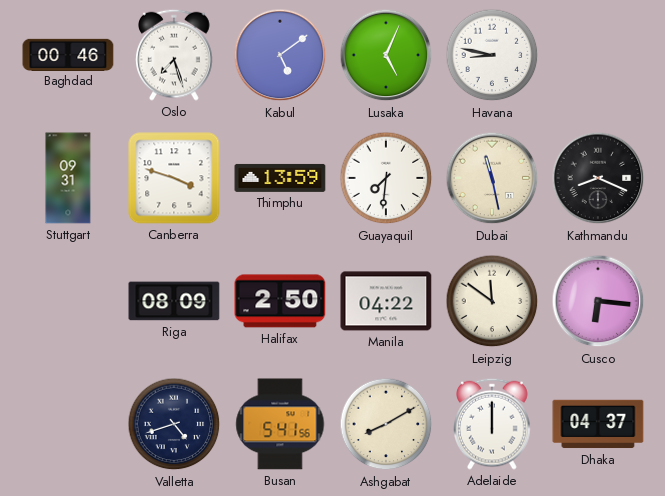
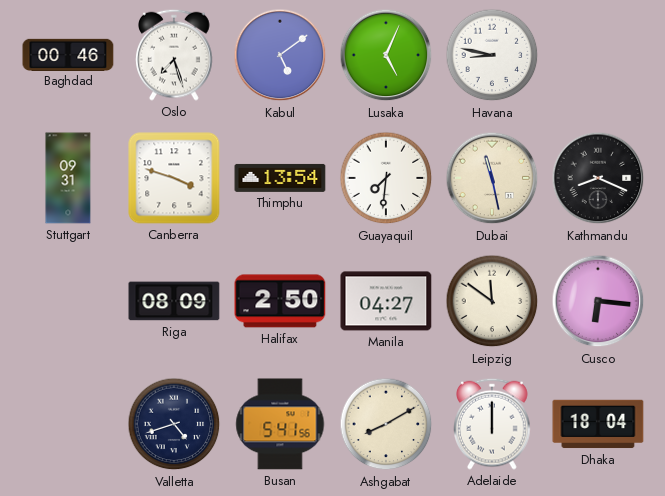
Thimphu: 13:59 -> 13:54
Manila: 04:22 -> 04:27
Dhaka: 04:37 -> 18:04
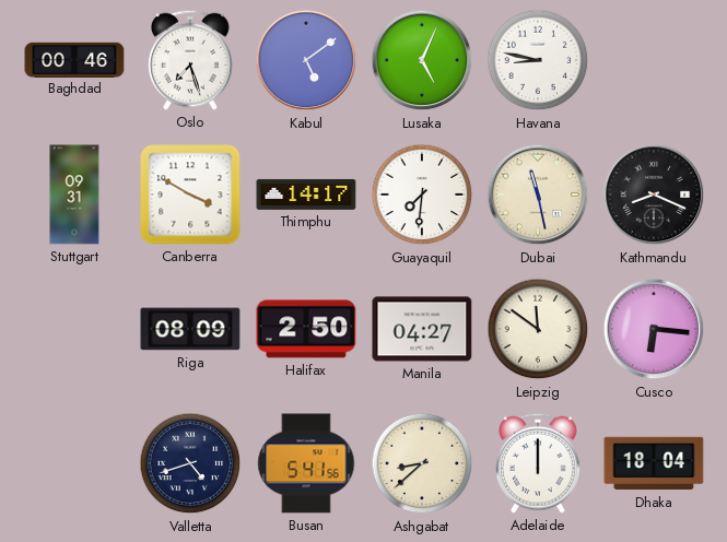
Canberra: 3:48 -> 3:50
Thimphu: 13:54 -> 14:17
Ashgabat: 8:10 -> 8:38
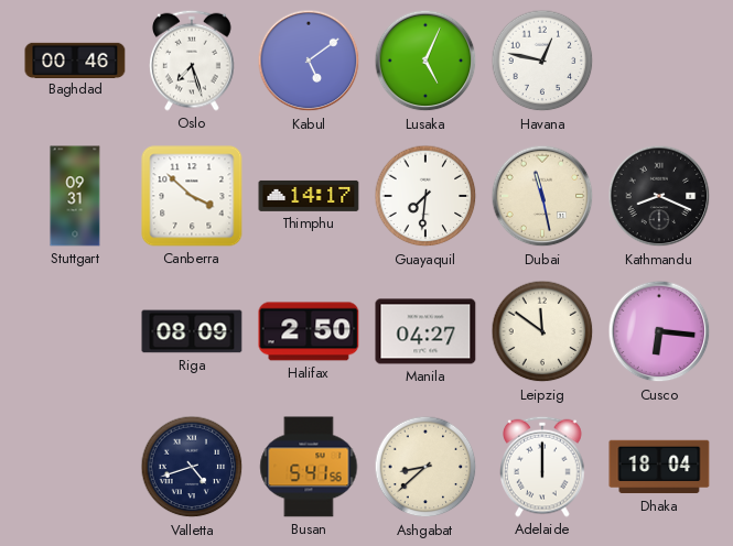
Havana: 8:47 -> 12:47
Canberra: 3:50 -> 3:52
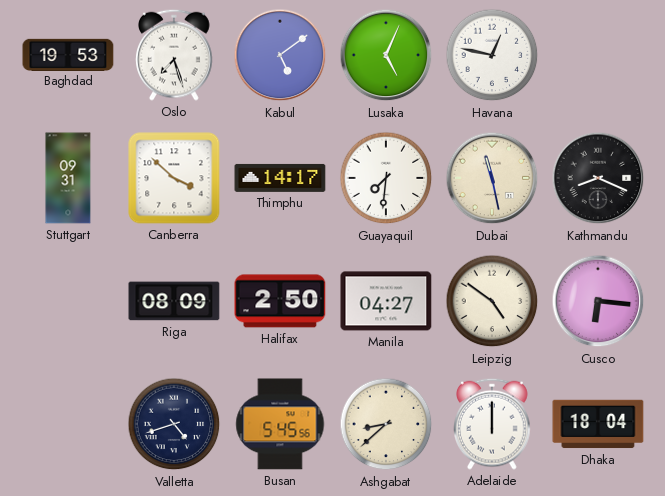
Baghdad: 00:46 -> 19:53
Leipzig: 11:51 -> 4:51
Busan: 5:41 -> 5:45
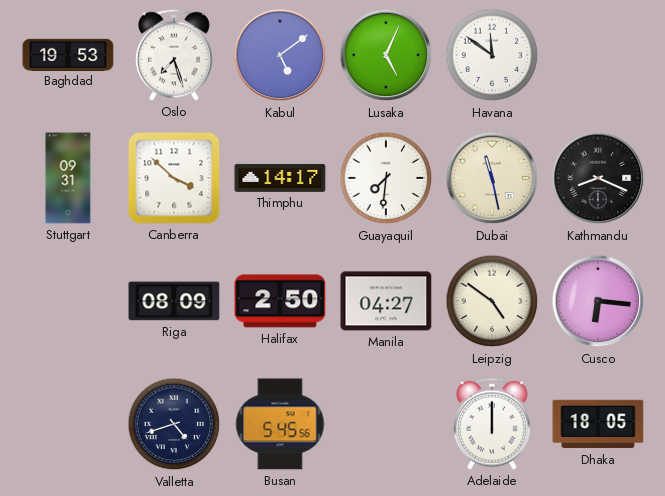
Havana: 12:47 -> 11:51
Ashgabat: 8:38 -> none
Dhaka: 18:04 -> 18:05
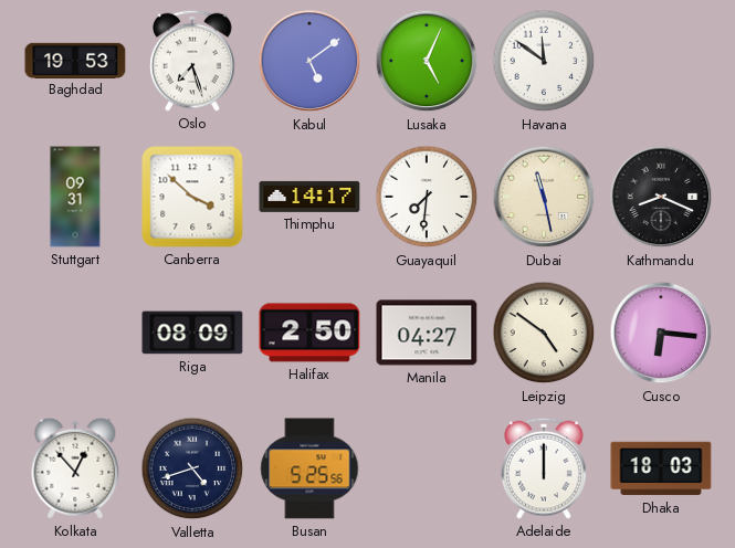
Kolkata: none -> 12:53
Busan: 5:45 -> 5:25
Dhaka: 18:05 -> 18:03
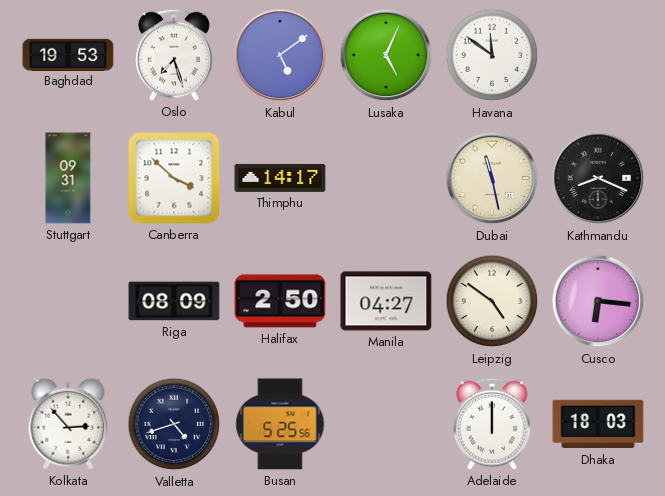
Guayaquil: 7:31 -> none
Kolkata: 12:53 -> 2:53
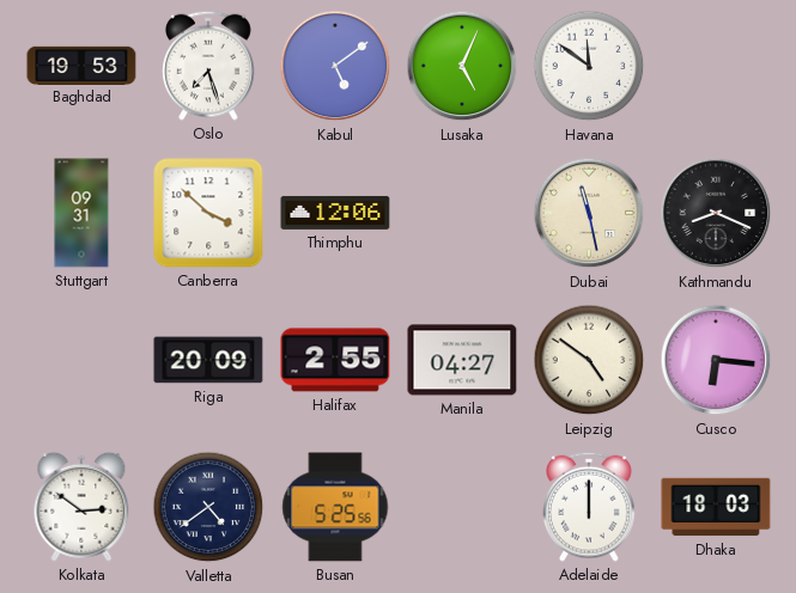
Thimphu: 14:17 -> 12:06
Riga: 08:09 -> 20:09
Halifax: 2:50 -> 2:55
Kolkata: 2:53 -> 2:51
Valletta: 4:42 -> 4:39
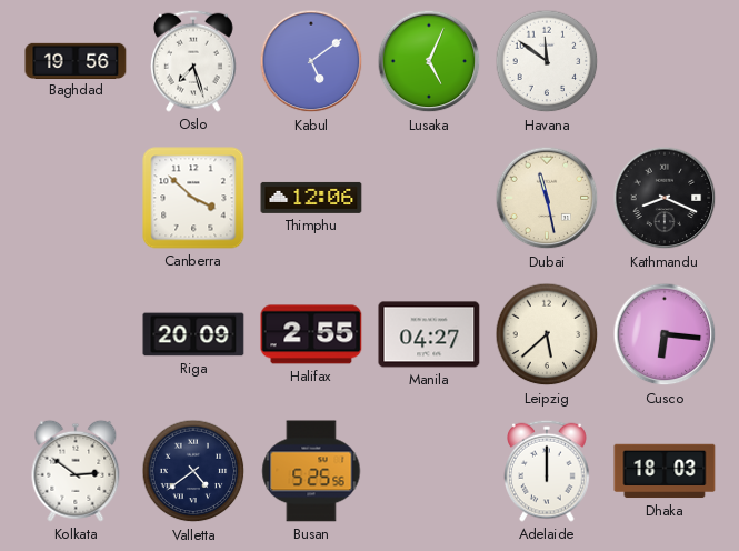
Baghdad: 19:53 -> 19:56
Stuttgart: 09:31 -> none
Leipzig: 4:51 -> 5:38
